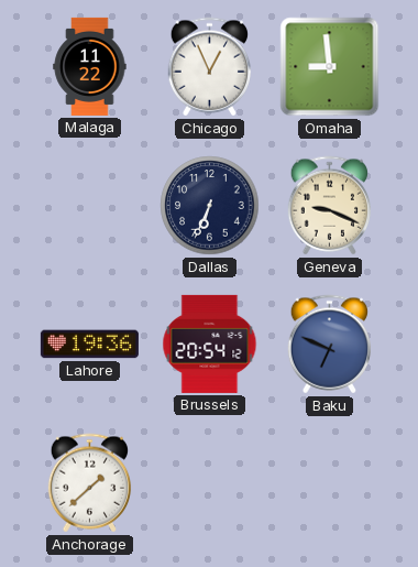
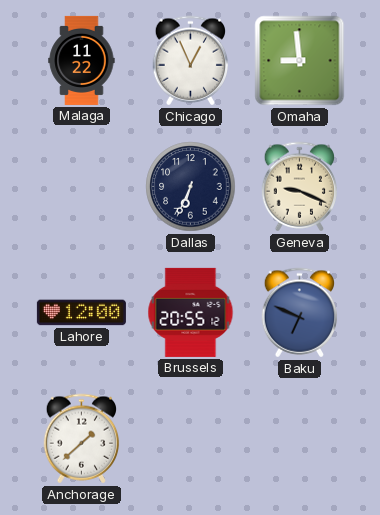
Lahore: 19:36 -> 12:00
Brussels: 20:54 -> 20:55
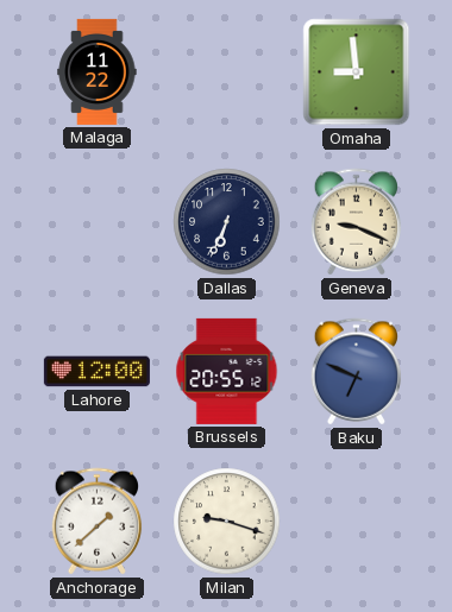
Chicago: 12:56 -> none
Milan: none -> 9:18
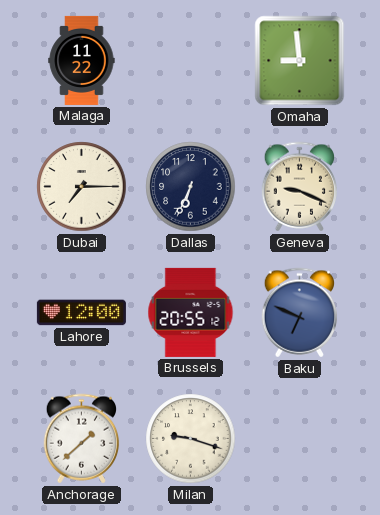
Dubai: none -> 7:15
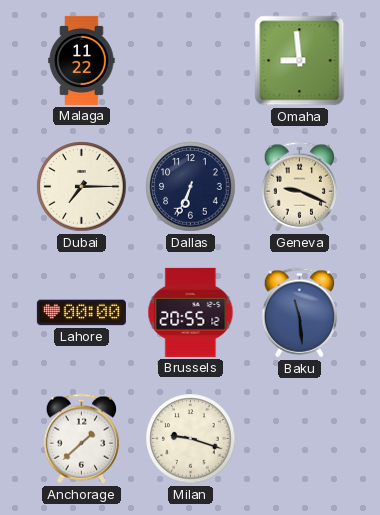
Lahore: 12:00 -> 00:00
Baku: 6:49 -> 11:29
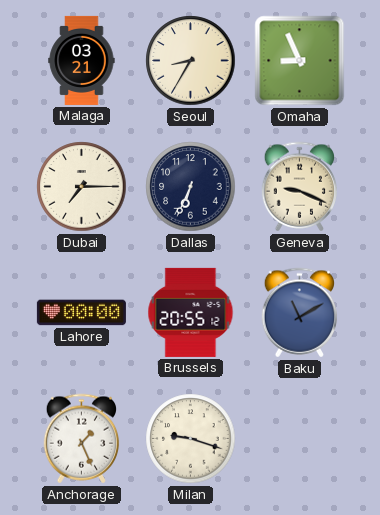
Malaga: 11:22 -> 03:21
Seoul: none -> 8:35
Omaha: 8:59 -> 8:56
Baku: 11:29 -> 11:10
Anchorage: 1:38 -> 1:26
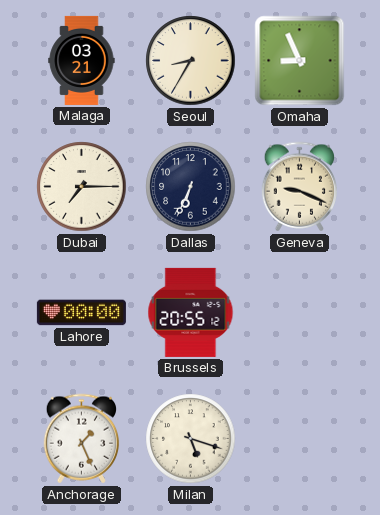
Baku: 11:10 -> none
Milan: 9:18 -> 5:18
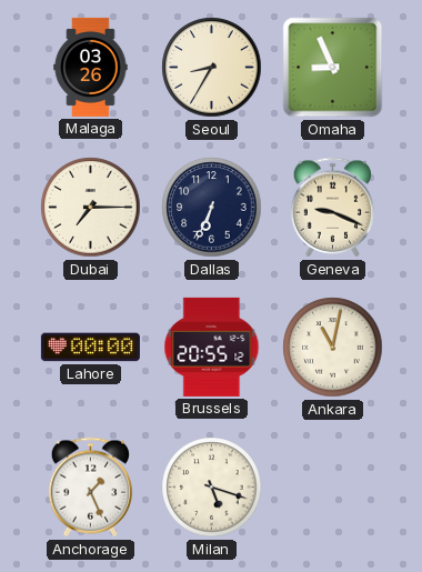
Malaga: 03:21 -> 03:26
Ankara: none -> 11:02
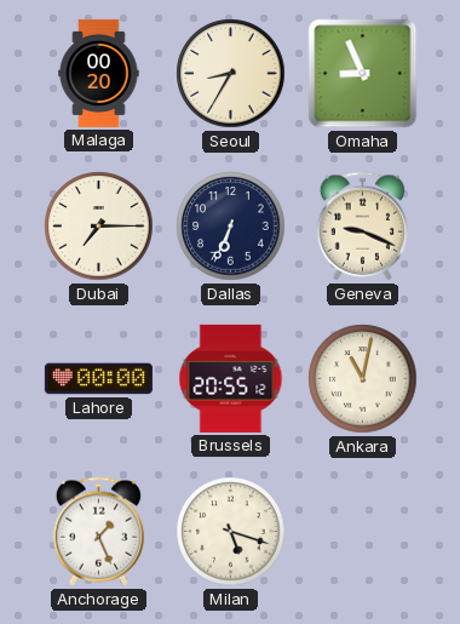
Malaga: 03:26 -> 00:20
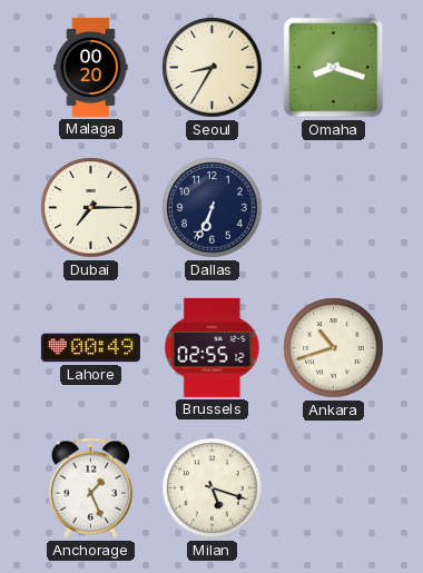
Omaha: 8:56 -> 8:18
Geneva: 9:19 -> none
Lahore: 00:00 -> 00:49
Brussels: 20:55 -> 02:55
Ankara: 11:02 -> 10:42
